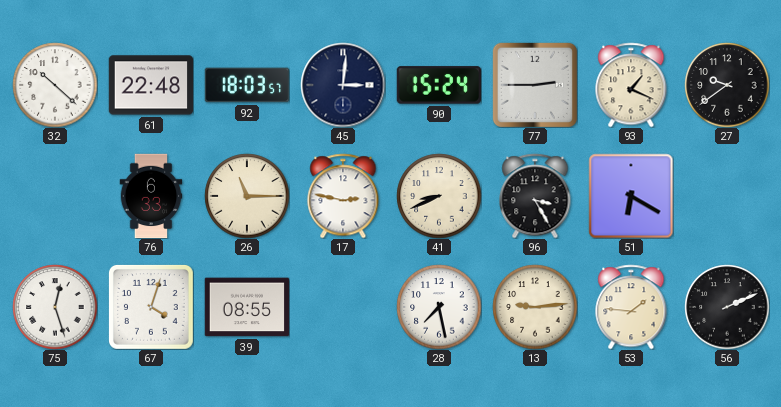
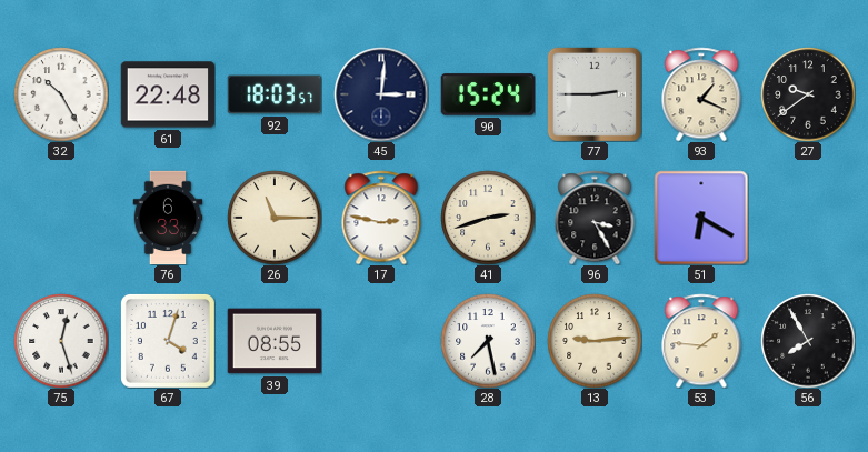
32: 10:22 -> 10:25
41: 8:41 -> 2:42
56: 2:11 -> 7:55
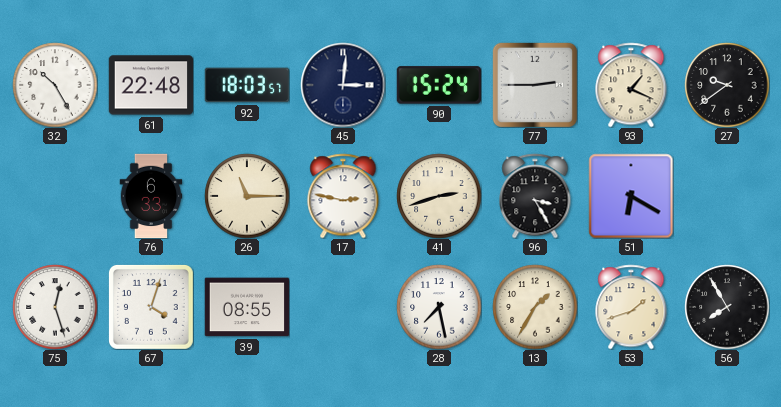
13: 9:14 -> 1:35
53: 1:46 -> 1:42
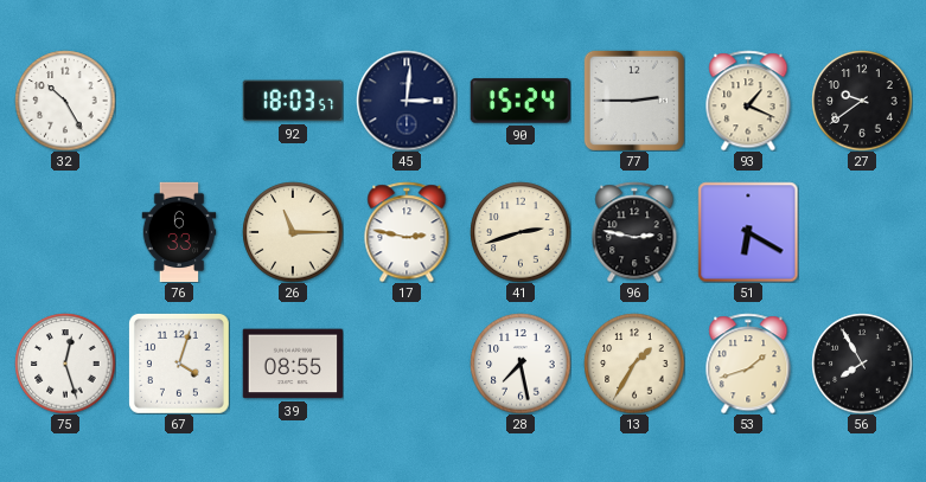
61: 22:48 -> none
96: 3:25 -> 2:47
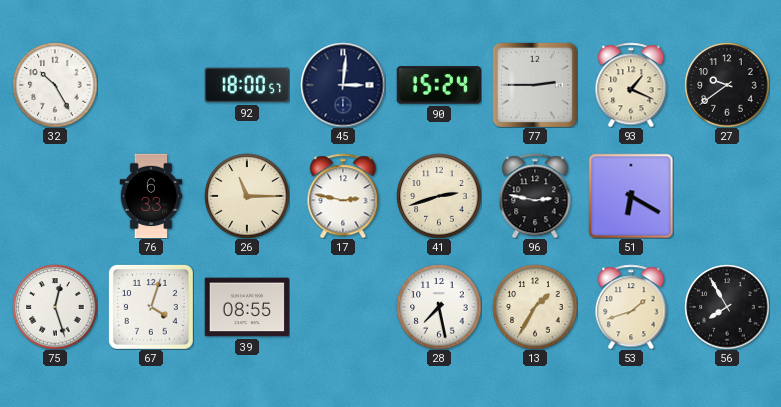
92: 18:03 -> 18:00
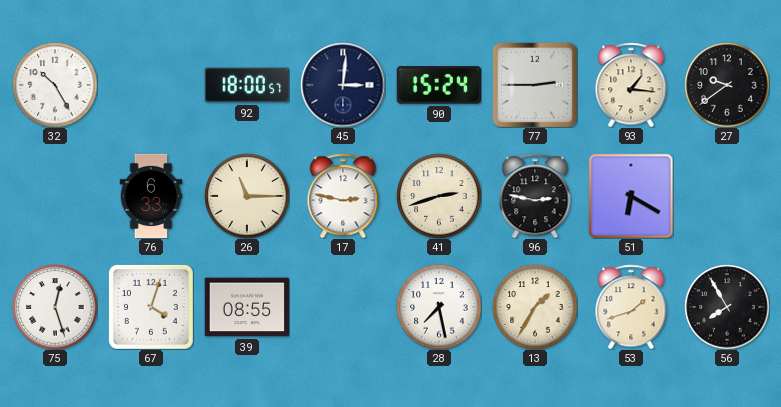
93: 1:19 -> 1:16
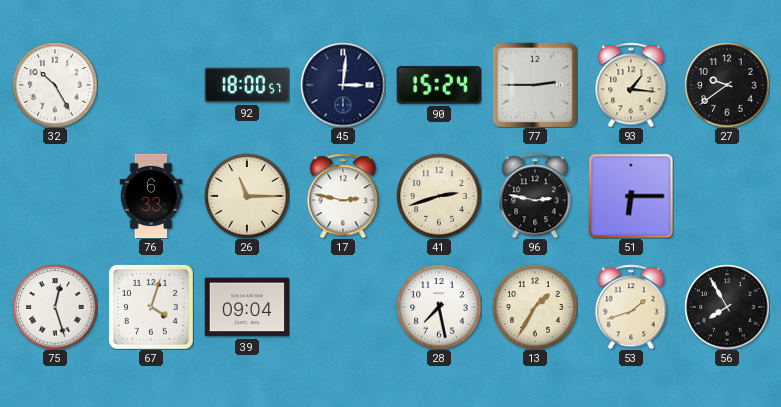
51: 6:20 -> 6:15
39: 08:55 -> 09:04
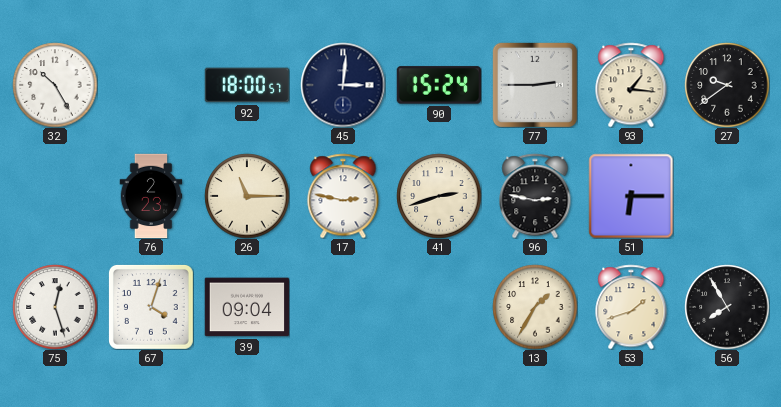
76: 6:33 -> 2:23
28: 7:28 -> none
